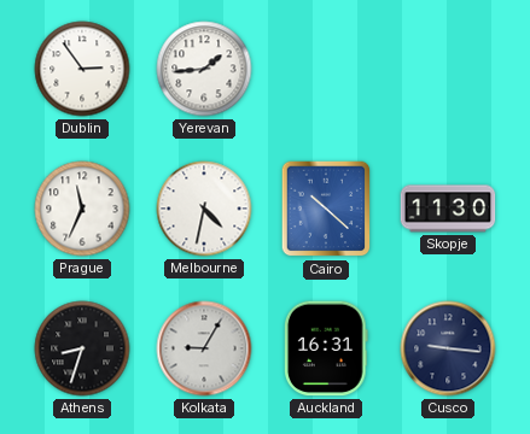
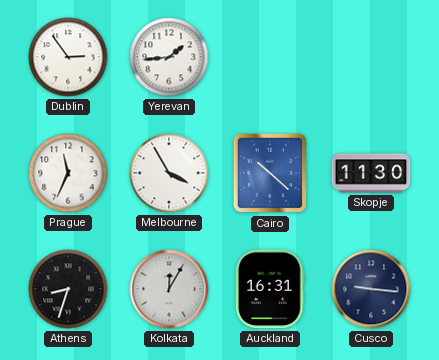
Melbourne: 4:32 -> 3:55
Kolkata: 9:05 -> 12:05
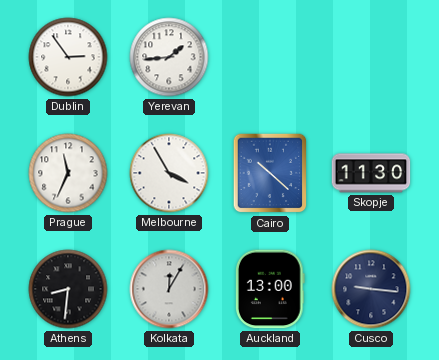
Athens: 8:33 -> 8:31
Auckland: 16:31 -> 13:00
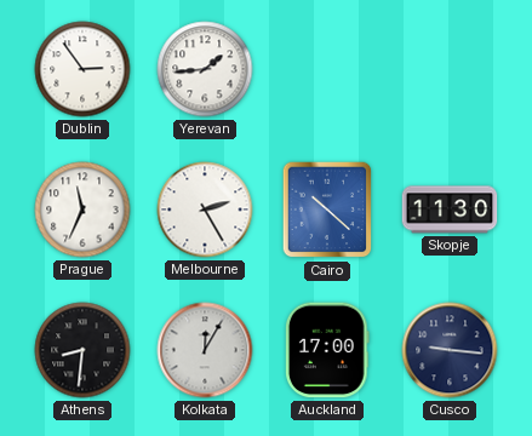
Melbourne: 3:55 -> 2:25
Auckland: 13:00 -> 17:00
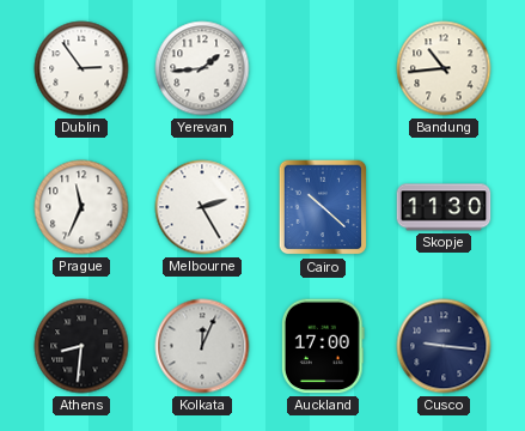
Bandung: none -> 10:44
Kolkata: 12:05 -> 12:04
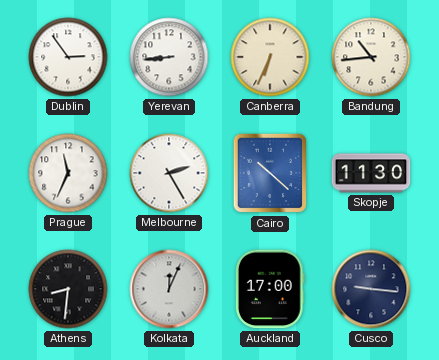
Yerevan: 1:44 -> 8:44
Canberra: none -> 6:34
